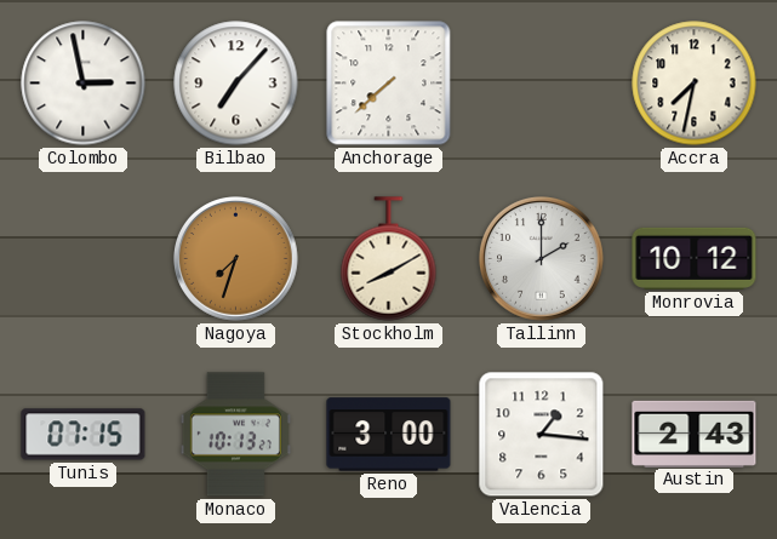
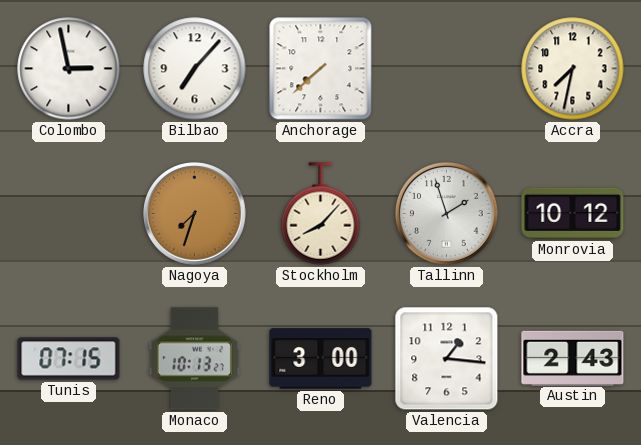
Stockholm: 8:10 -> 8:07
Tallinn: 2:00 -> 1:57
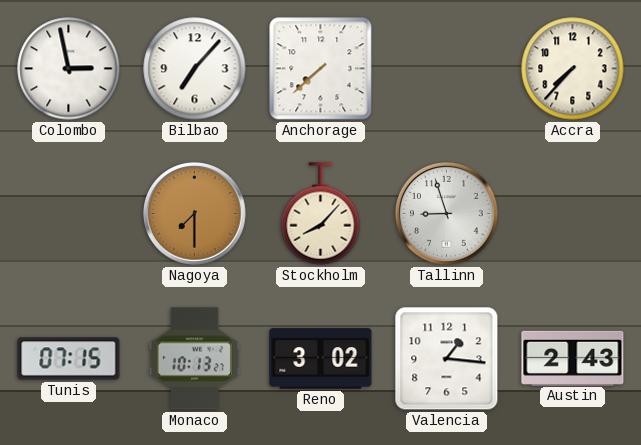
Accra: 7:32 -> 7:37
Nagoya: 7:33 -> 7:30
Tallinn: 1:57 -> 8:57
Monrovia: 10:12 -> none
Reno: 3:00 -> 3:02
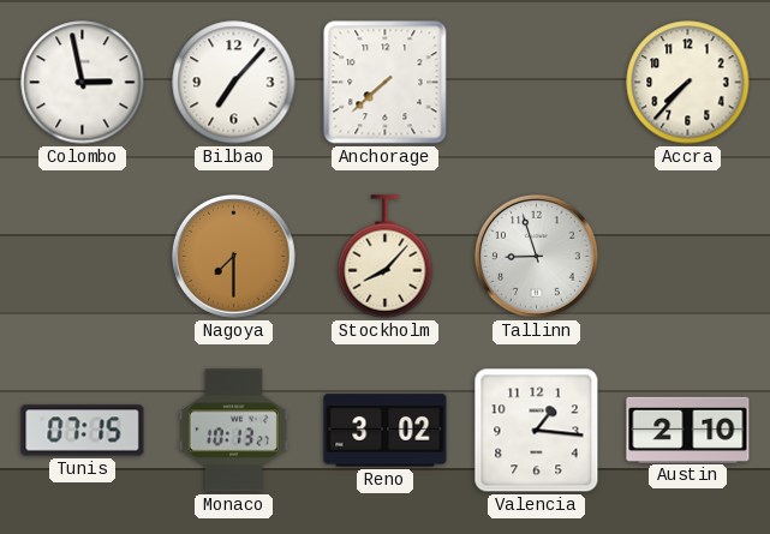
Austin: 2:43 -> 2:10
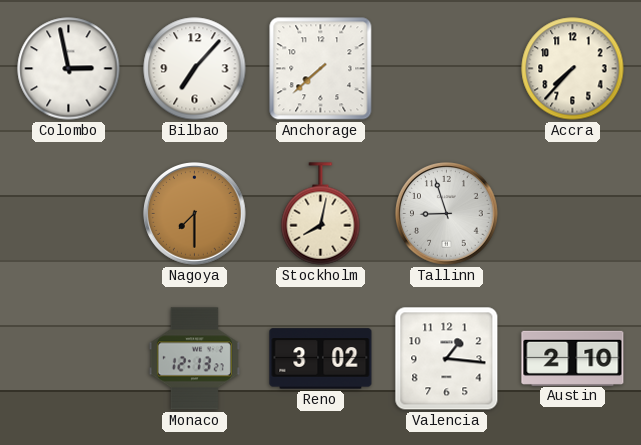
Stockholm: 8:07 -> 8:02
Tunis: 07:15 -> none
Monaco: 10:13 -> 12:13
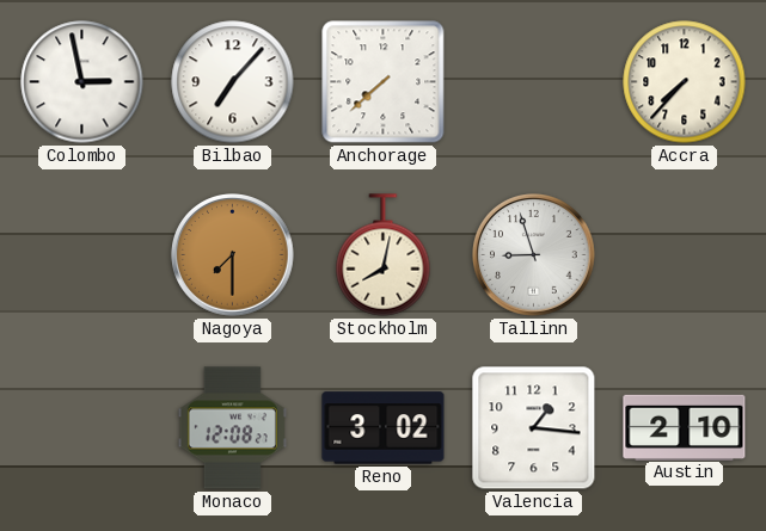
Monaco: 12:13 -> 12:08
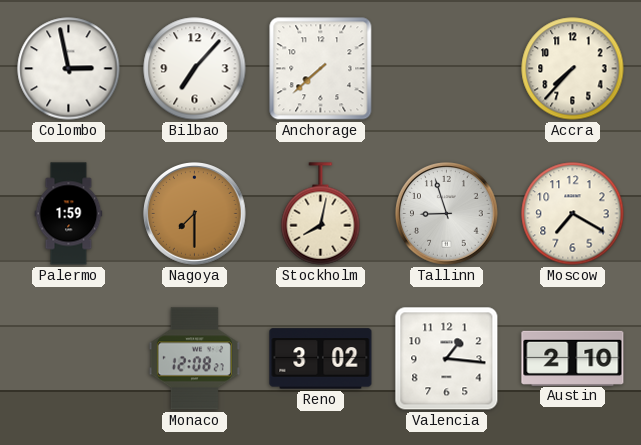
Palermo: none -> 1:59
Moscow: none -> 7:20
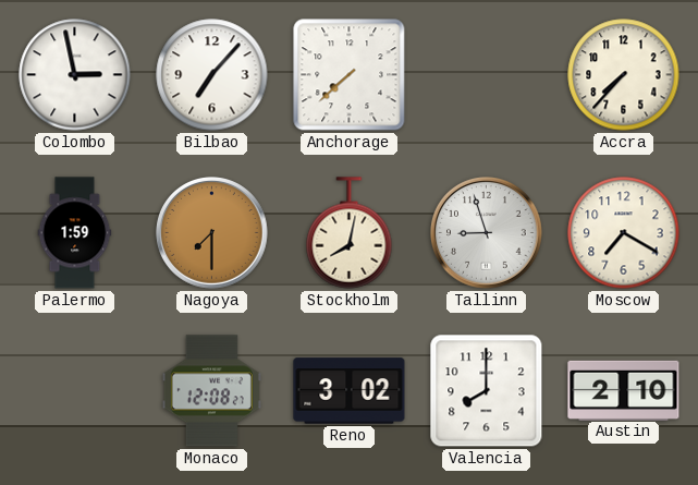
Valencia: 1:16 -> 8:00
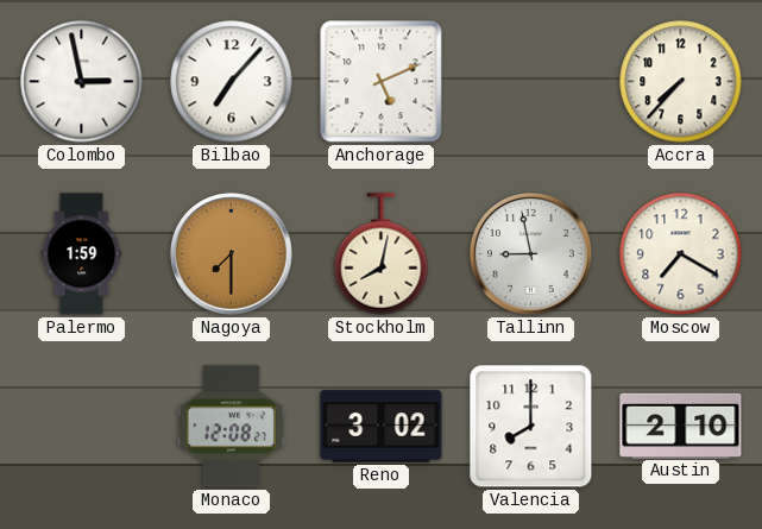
Anchorage: 7:38 -> 5:11
Tallinn: 8:57 -> 8:58
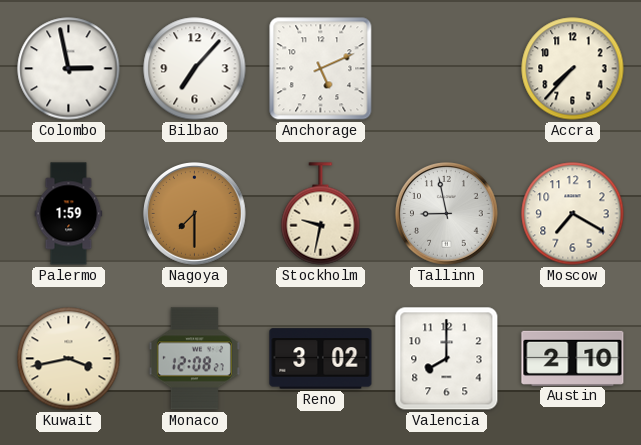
Stockholm: 8:02 -> 9:32
Kuwait: none -> 3:43
